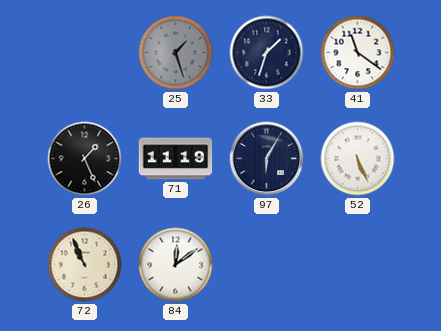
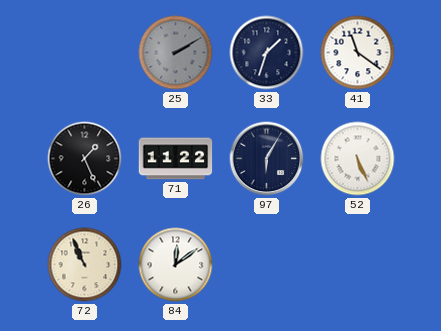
25: 1:27 -> 2:10
71: 11:19 -> 11:22
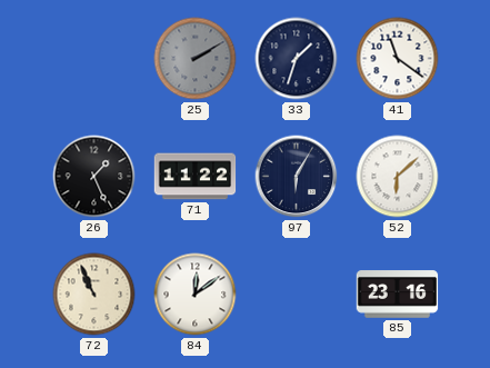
52: 5:26 -> 6:08
85: none -> 23:16
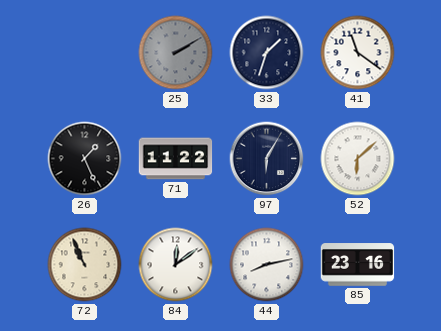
44: none -> 8:13
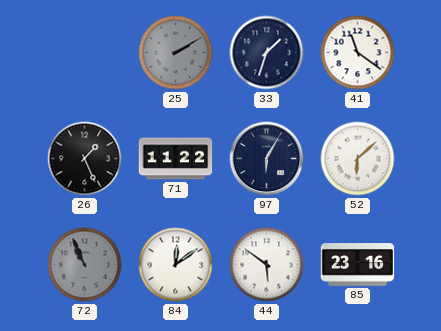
72 dial: cream -> grey
44: 8:13 -> 5:51
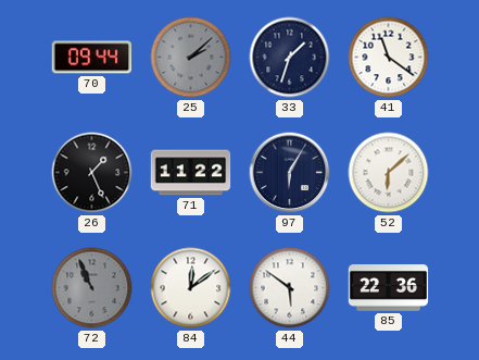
70: none -> 09:44
25: 2:10 -> 2:08
85: 23:16 -> 22:36
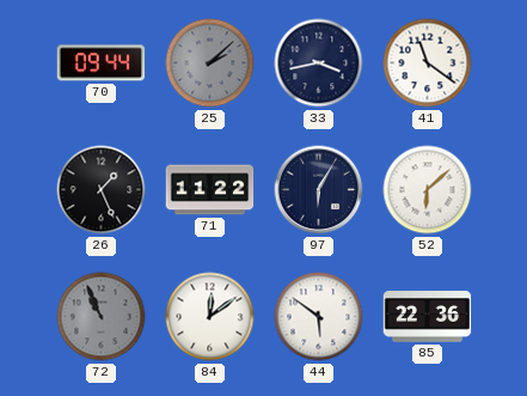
33: 1:33 -> 3:43
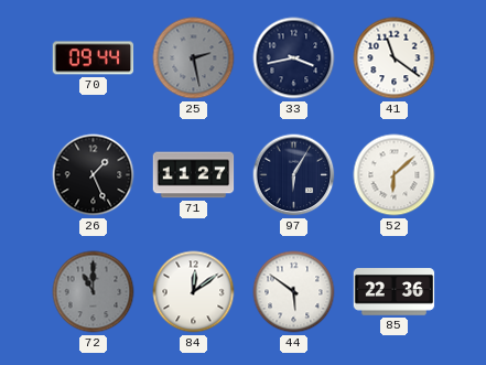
25: 2:08 -> 2:28
71: 11:22 -> 11:27
72: 10:56 -> 11:00
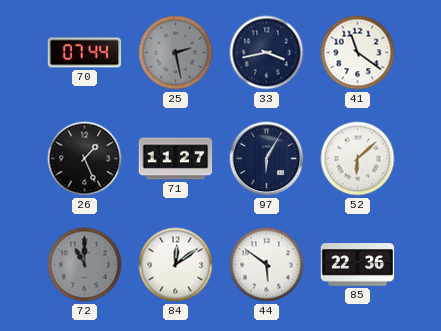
70: 09:44 -> 07:44
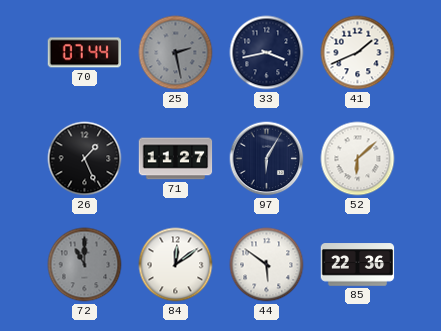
41: 11:21 -> 1:41
